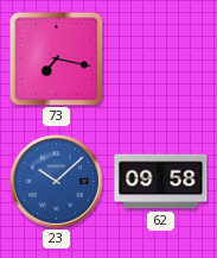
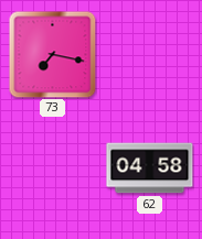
23: 10:08 -> none
62: 09:58 -> 04:58
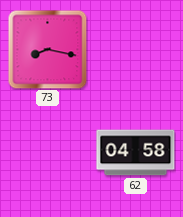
73: 7:17 -> 8:17
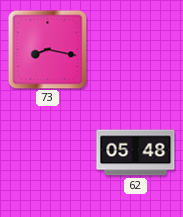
62: 04:58 -> 05:48
